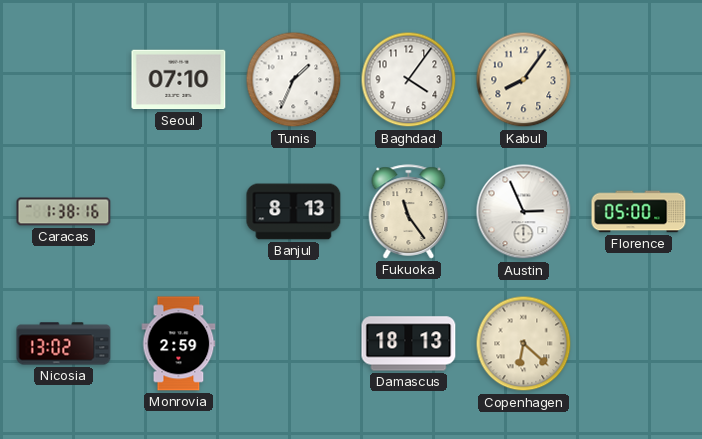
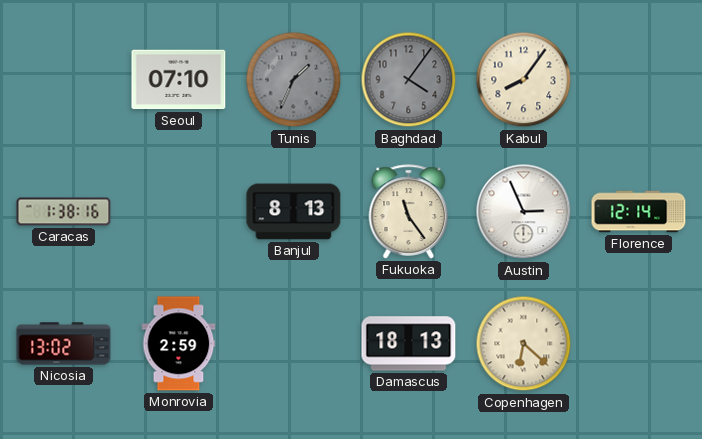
Tunis dial: white -> grey
Baghdad dial: white -> grey
Florence: 05:00 -> 12:14
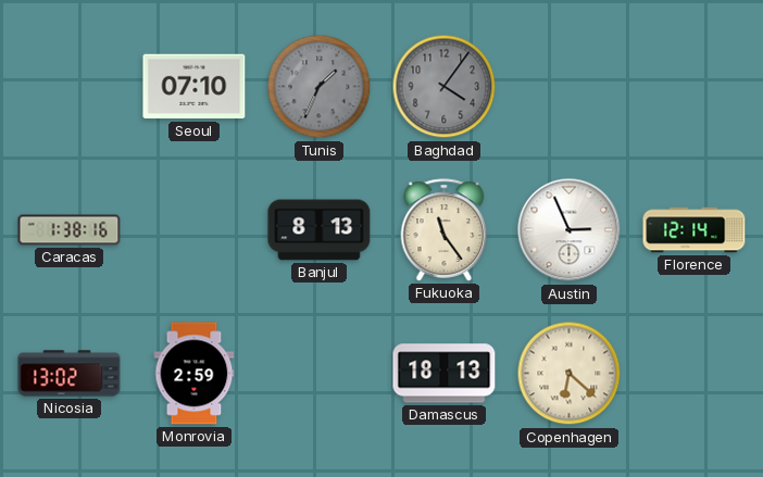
Kabul: 8:06 -> none
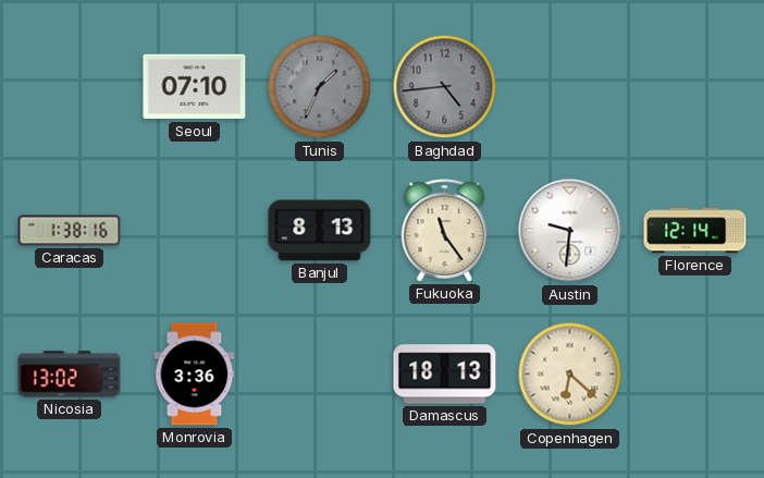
Baghdad: 4:06 -> 4:44
Austin: 2:56 -> 9:31
Monrovia: 2:59 -> 3:36
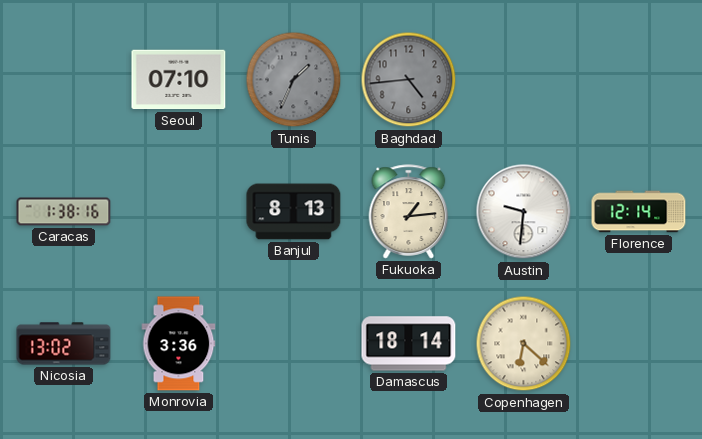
Fukuoka: 11:24 -> 1:14
Damascus: 18:13 -> 18:14
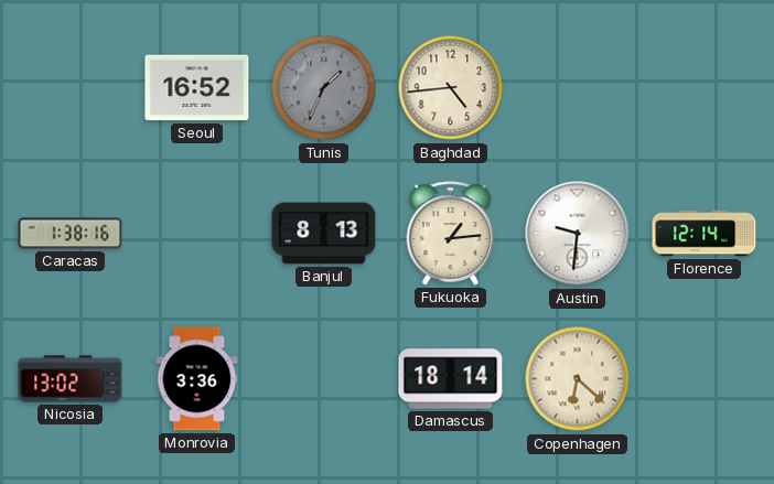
Seoul: 07:10 -> 16:52
Baghdad dial: grey -> cream
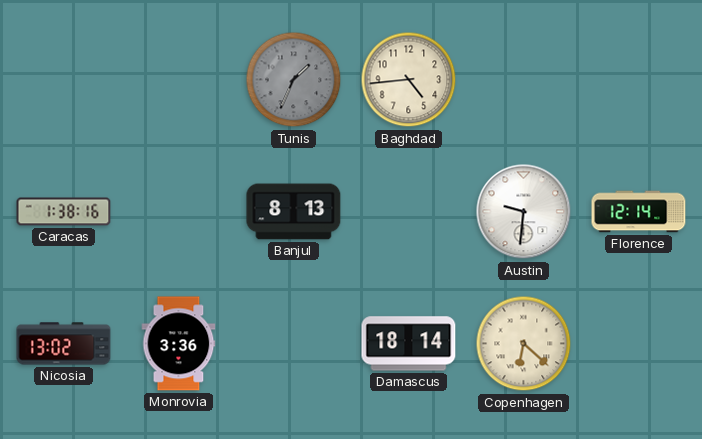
Seoul: 16:52 -> none
Fukuoka: 1:14 -> none
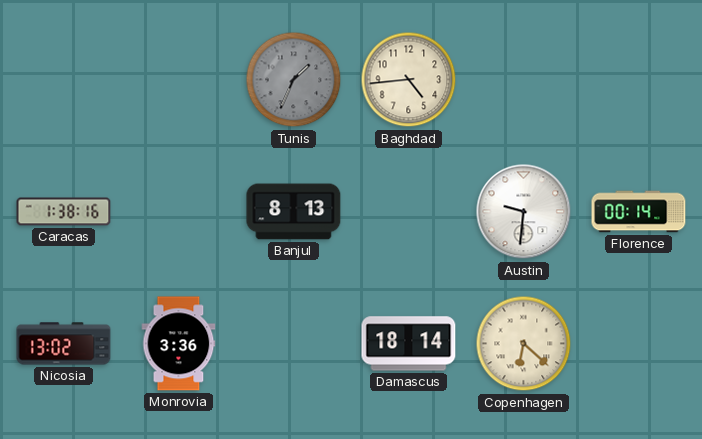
Florence: 12:14 -> 00:14
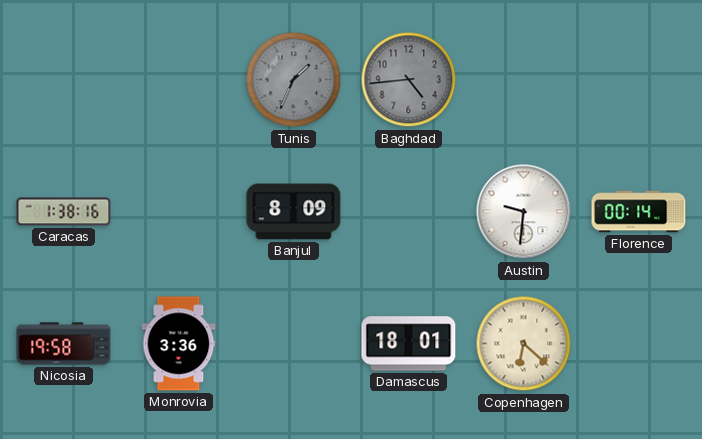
Baghdad dial: cream -> grey
Banjul: 8:13 -> 8:09
Nicosia: 13:02 -> 19:58
Damascus: 18:14 -> 18:01
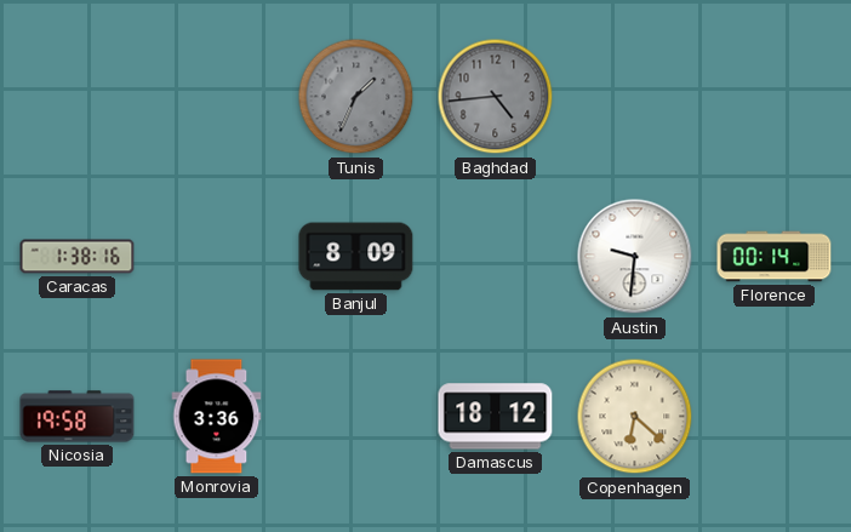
Damascus: 18:01 -> 18:12
